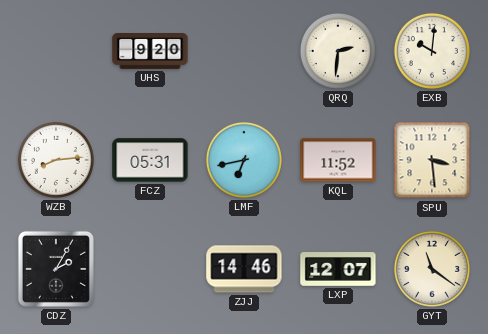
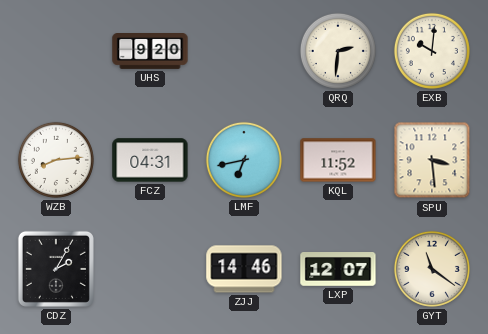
FCZ: 05:31 -> 04:31
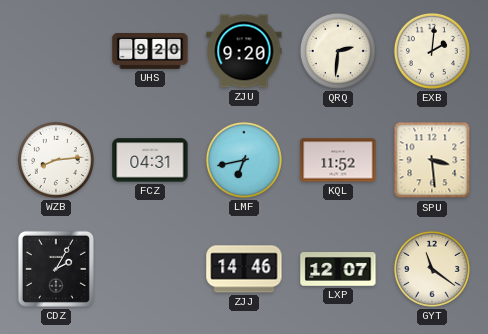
ZJU: none -> 9:20
EXB: 10:01 -> 2:01
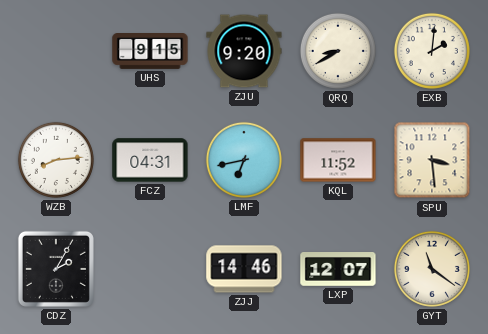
UHS: 9:20 -> 9:15
QRQ: 2:31 -> 8:40
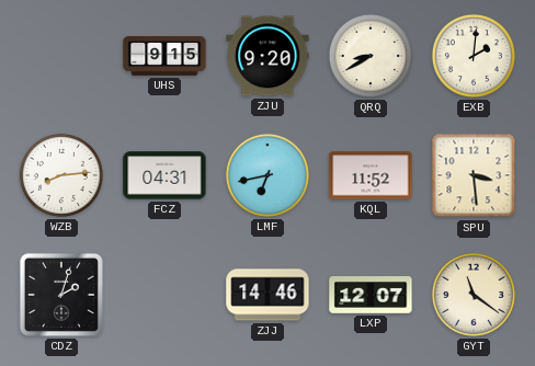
CDZ: 2:05 -> 2:03
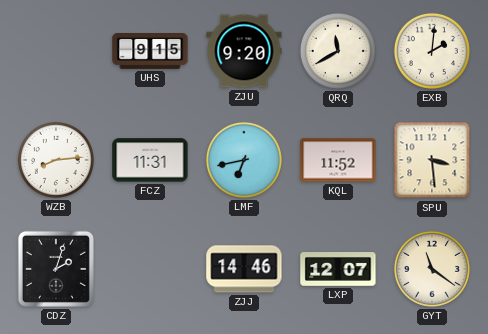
QRQ: 8:40 -> 11:40
FCZ: 04:31 -> 11:31
